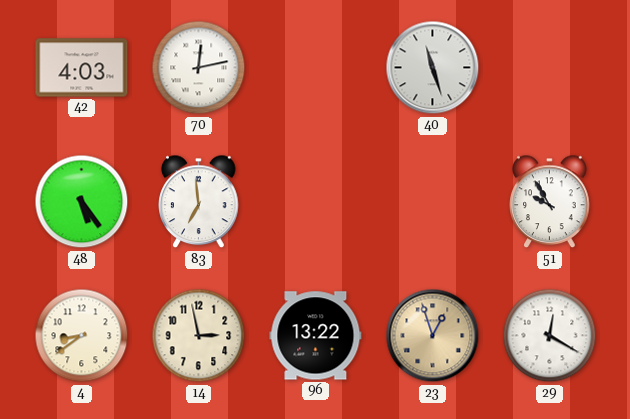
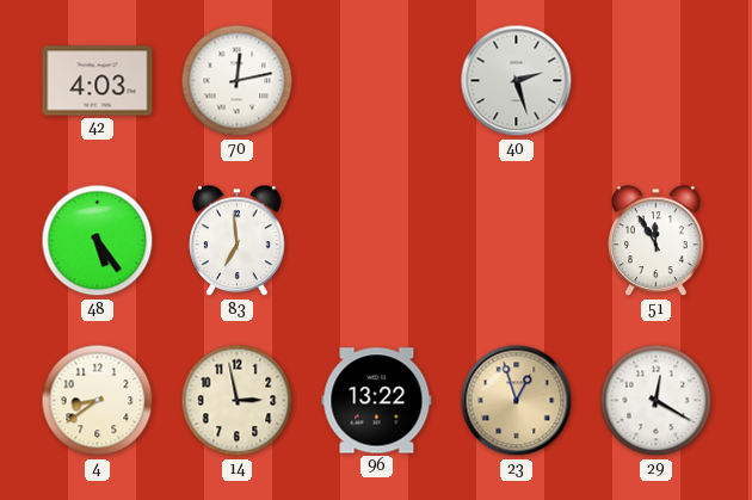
40: 11:27 -> 2:27
51: 9:55 -> 11:55
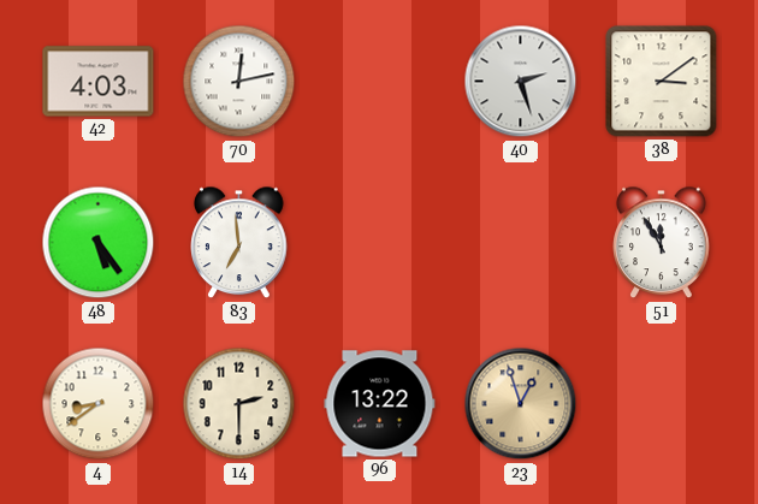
38: none -> 3:09
14: 2:58 -> 2:30
29: 12:20 -> none
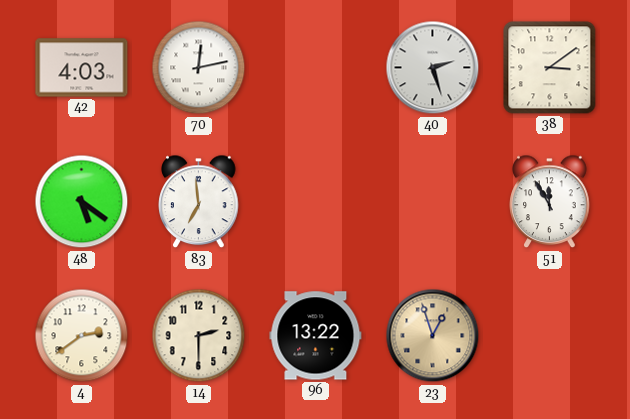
48: 5:24 -> 5:21
4: 8:39 -> 2:39
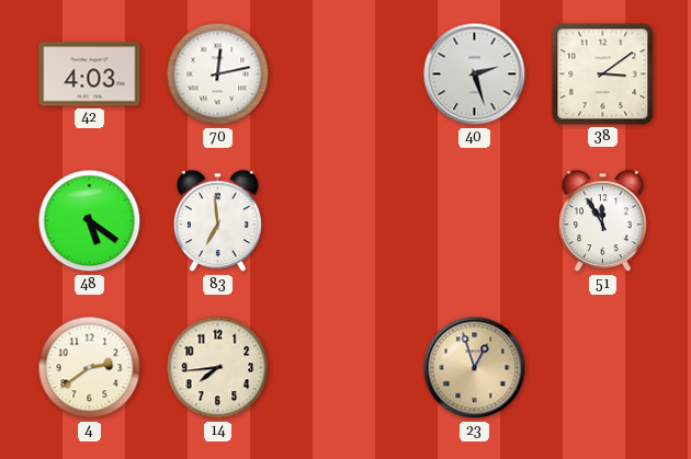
14: 2:30 -> 7:44
96: 13:22 -> none
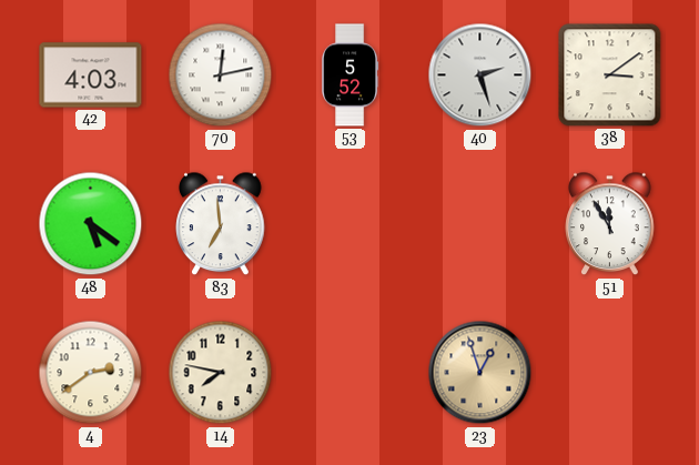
53: none -> 5:52
14: 7:44 -> 7:47
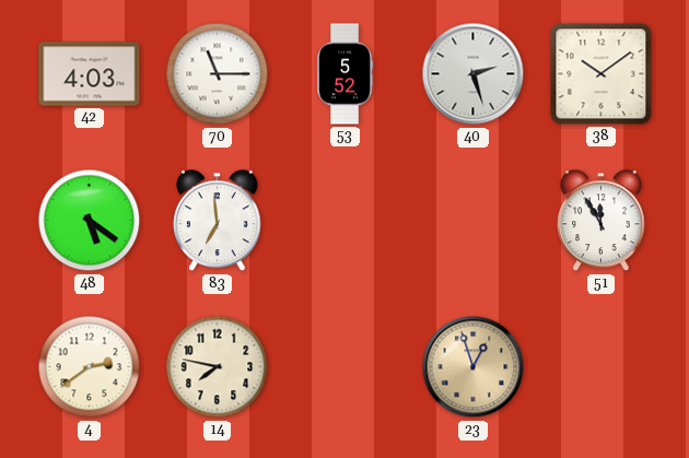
70: 12:13 -> 11:15
38: 3:09 -> 10:09
